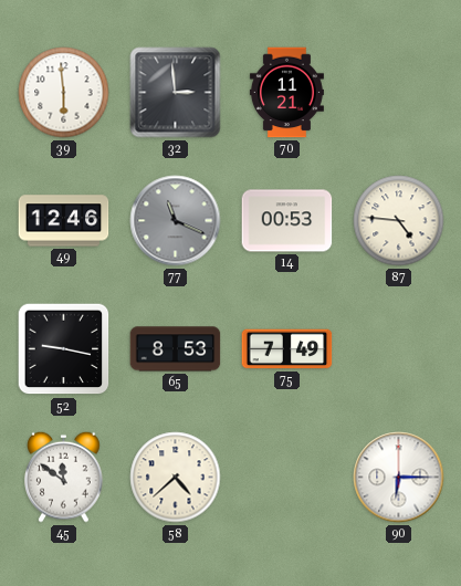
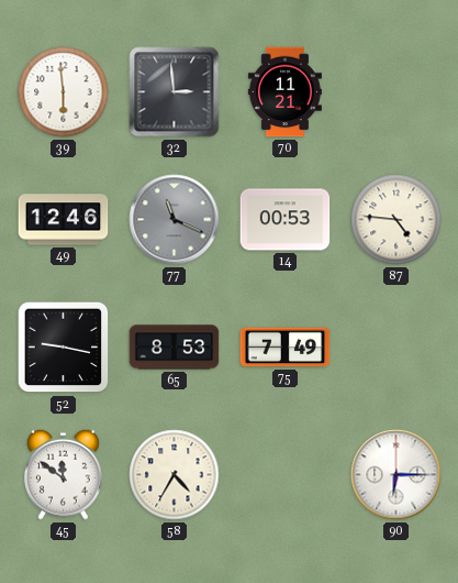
58: 4:38 -> 4:35
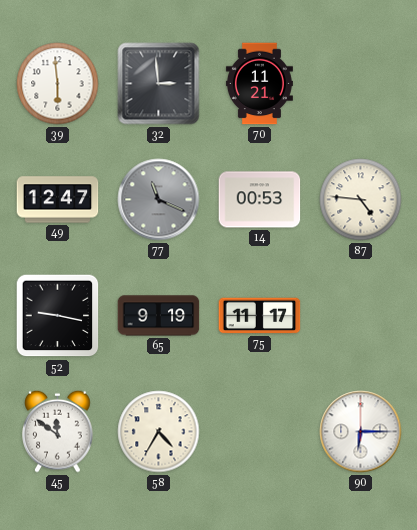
49: 12:46 -> 12:47
65: 8:53 -> 9:19
75: 7:49 -> 11:17
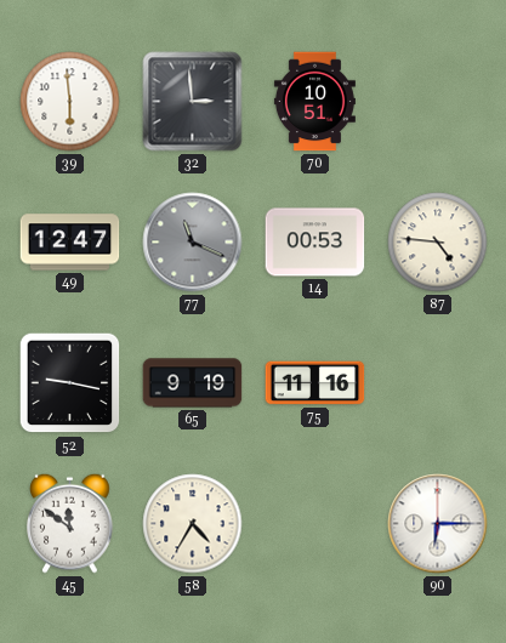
70: 11:21 -> 10:51
75: 11:17 -> 11:16
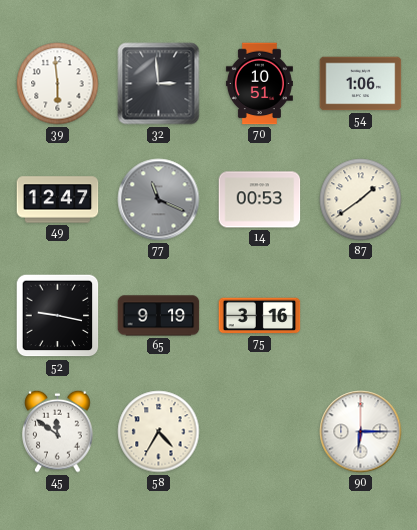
54: none -> 1:06
87: 4:46 -> 1:39
75: 11:16 -> 3:16
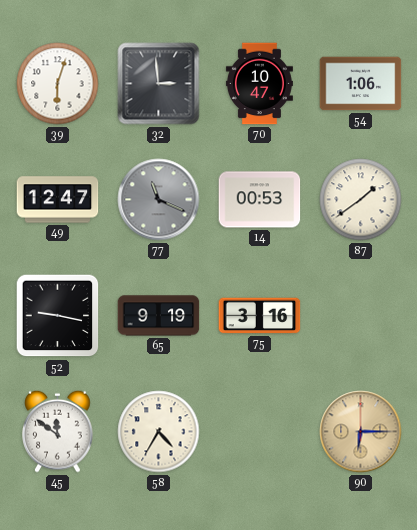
39: 5:59 -> 6:03
70: 10:51 -> 10:47
90 dial: white -> champagne
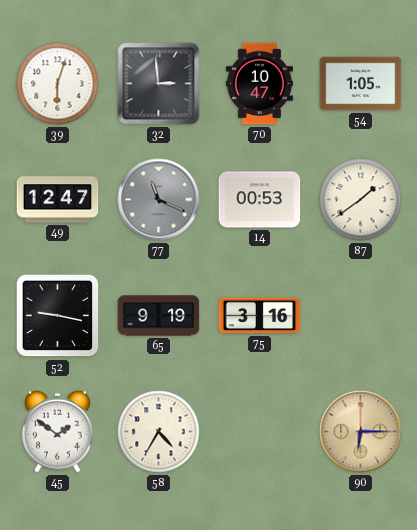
54: 1:06 -> 1:05
45: 11:51 -> 1:51
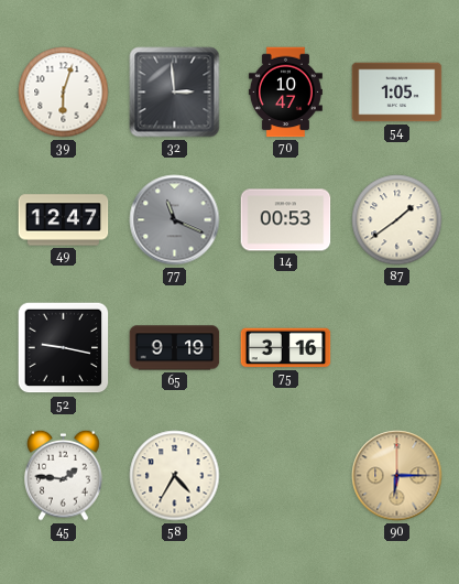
45: 1:51 -> 1:46
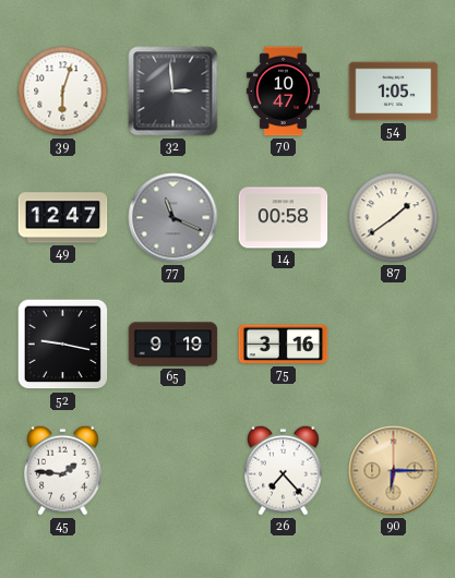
14: 00:53 -> 00:58
58: 4:35 -> none
26: none -> 7:23
